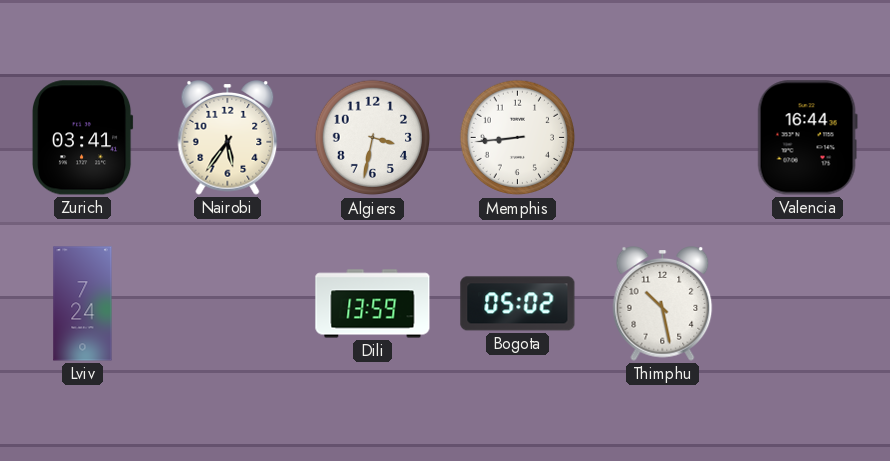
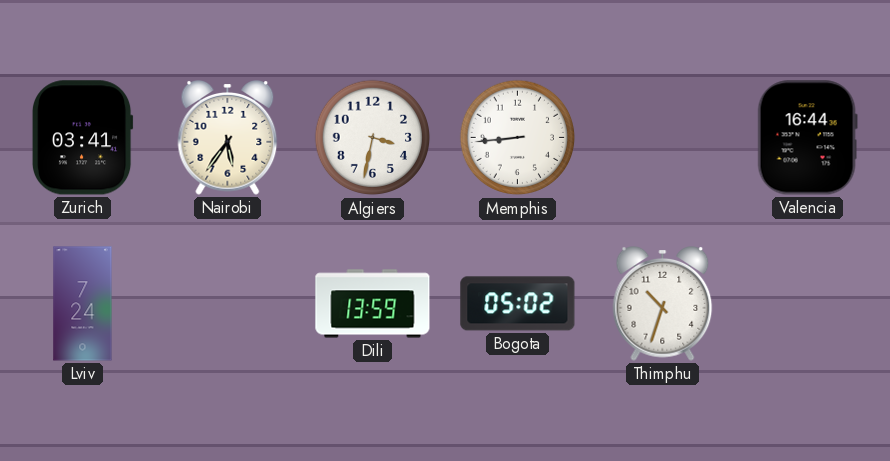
Thimphu: 10:28 -> 10:33
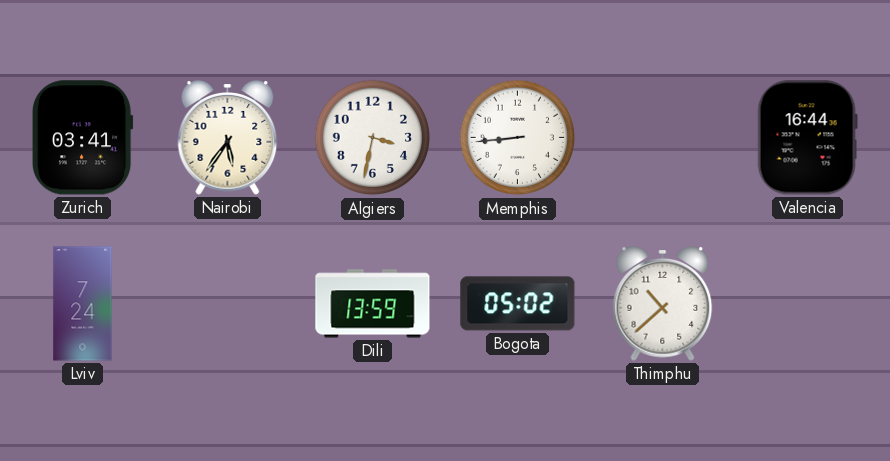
Thimphu: 10:33 -> 10:38
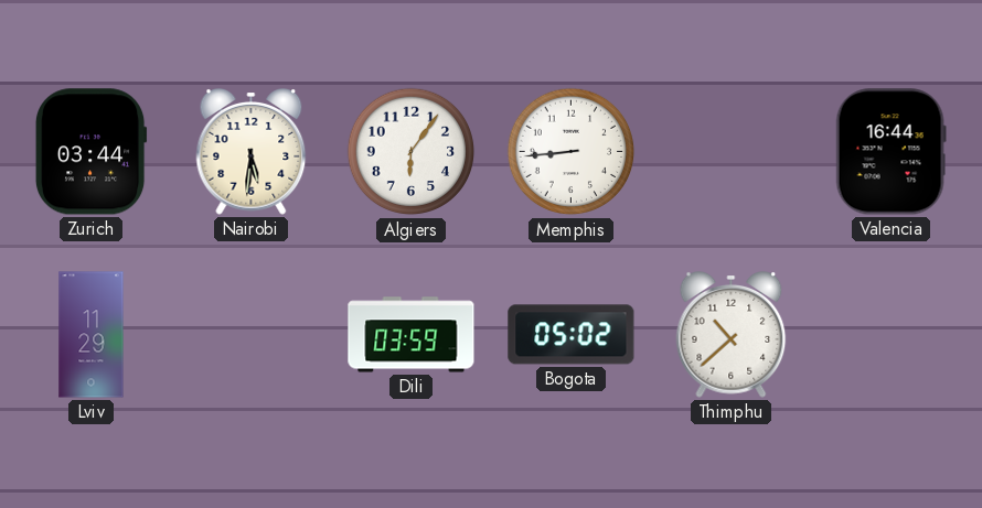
Zurich: 03:41 -> 03:44
Nairobi: 5:36 -> 5:31
Algiers: 3:32 -> 6:06
Lviv: 7:24 -> 11:29
Dili: 13:59 -> 03:59
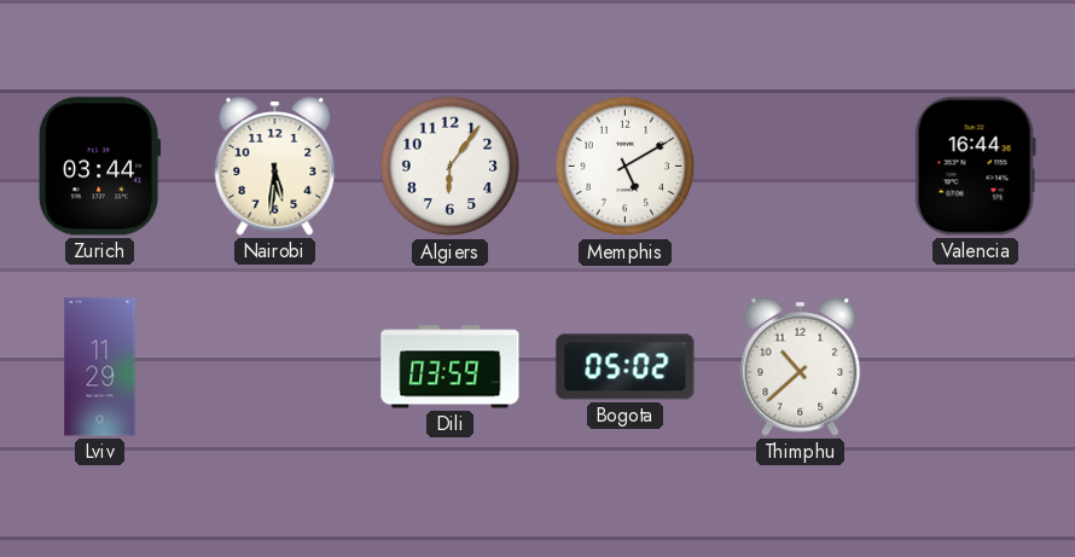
Memphis: 8:44 -> 5:10
